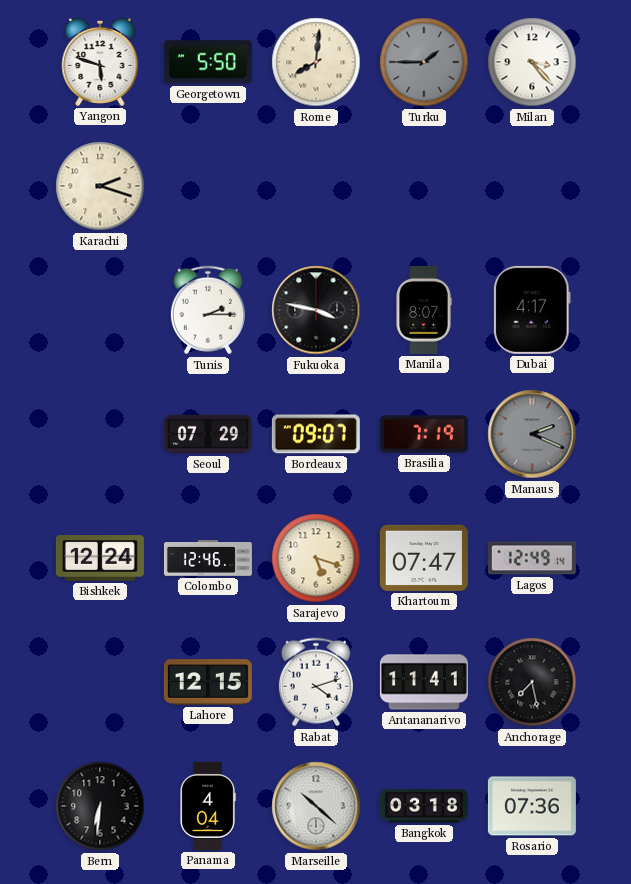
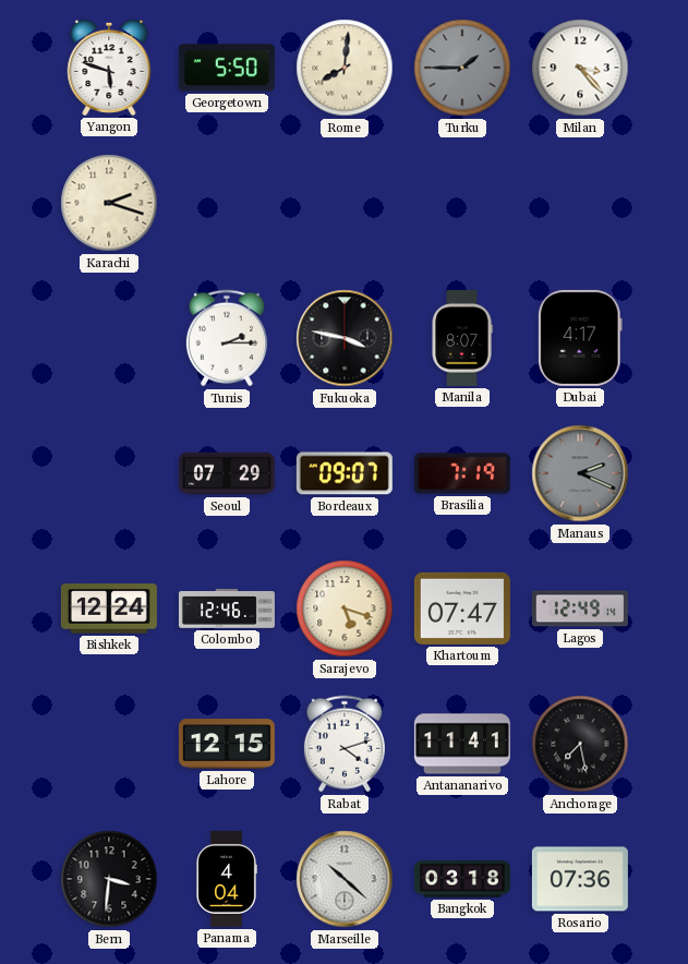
Bern: 6:31 -> 3:31
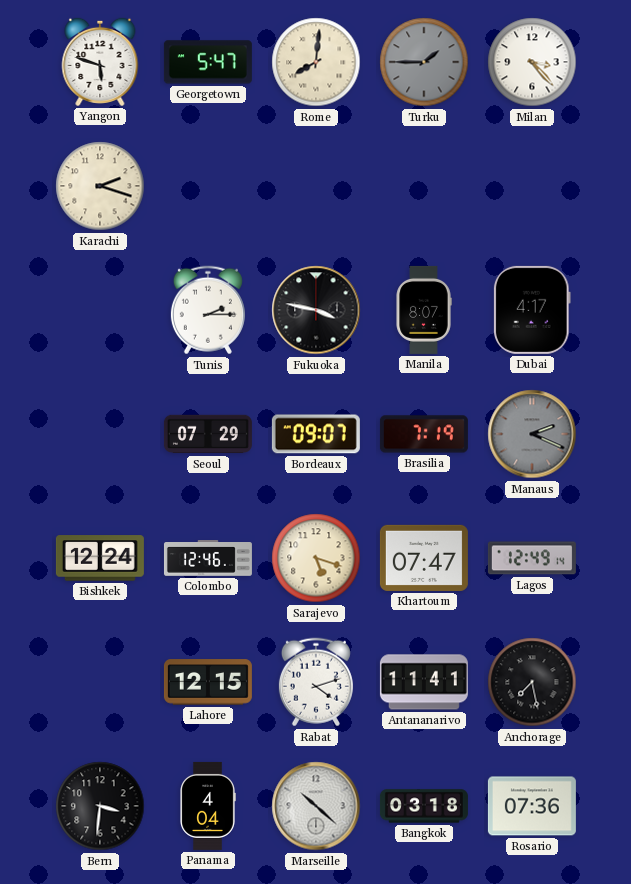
Georgetown: 5:50 -> 5:47
